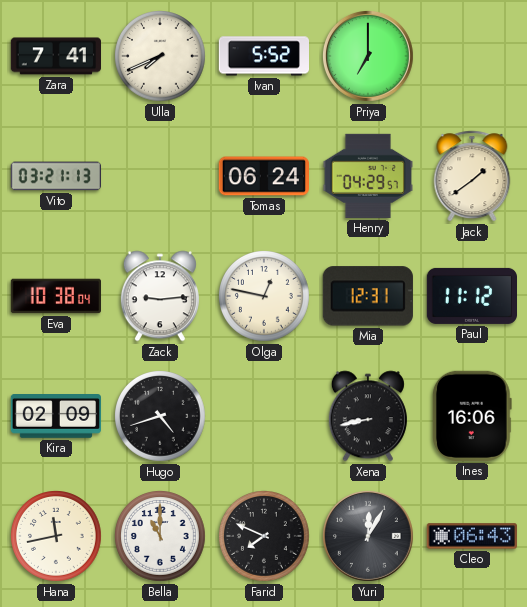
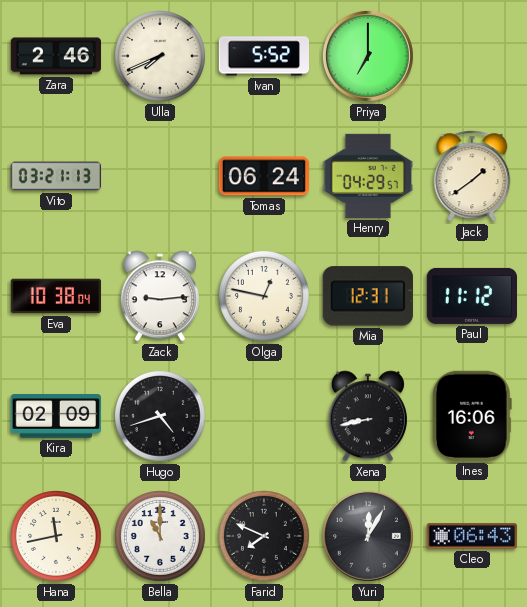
Zara: 7:41 -> 2:46
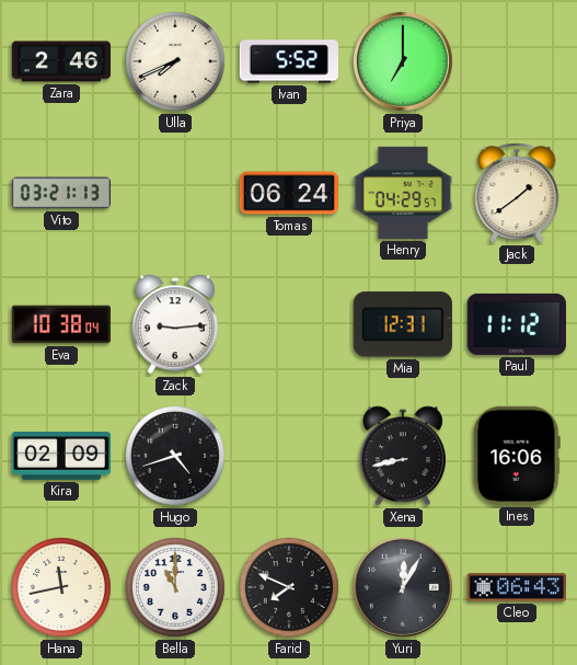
Olga: 12:47 -> none
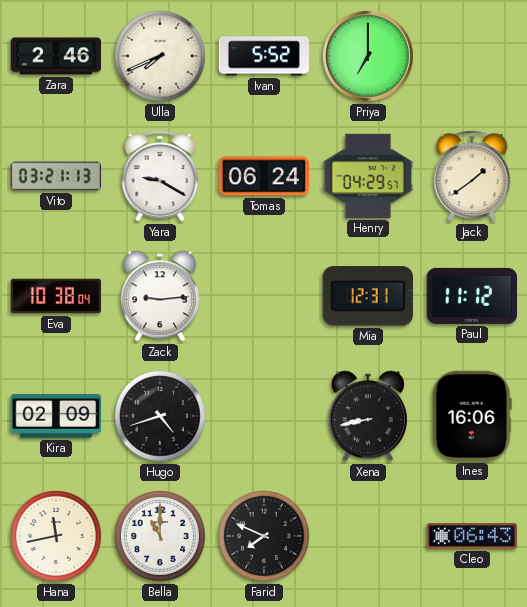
Yara: none -> 9:20
Yuri: 12:05 -> none
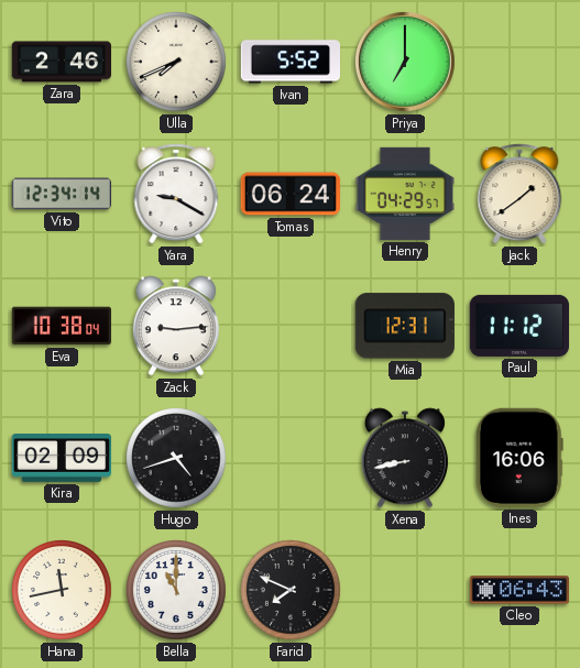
Vito: 03:21 -> 12:34
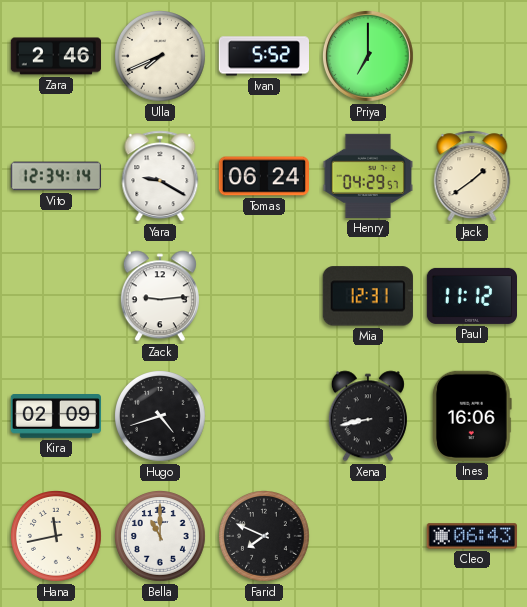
Eva: 10:38 -> none
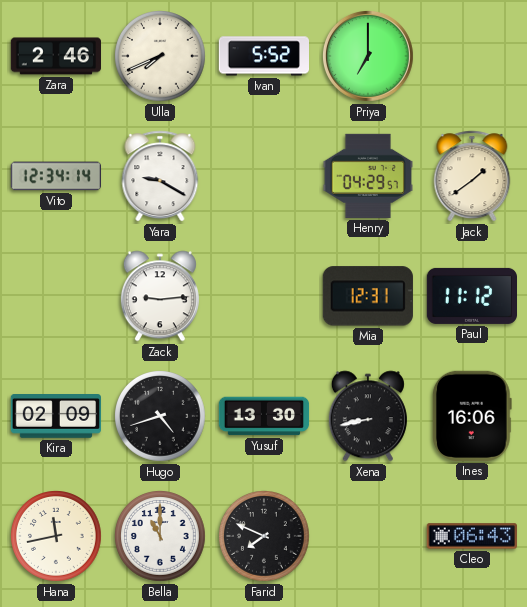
Tomas: 06:24 -> none
Yusuf: none -> 13:30
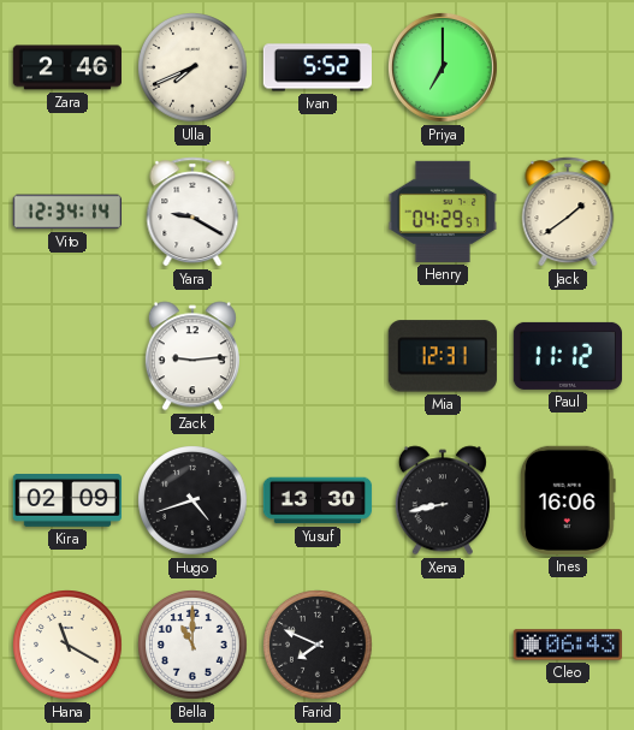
Hana: 11:43 -> 11:20
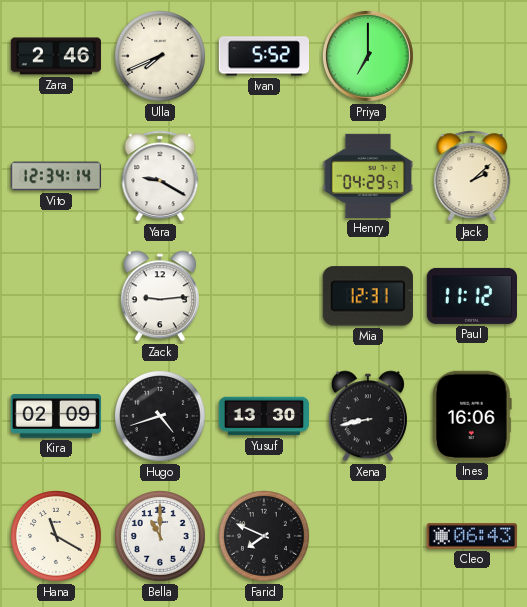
Jack: 1:39 -> 2:08
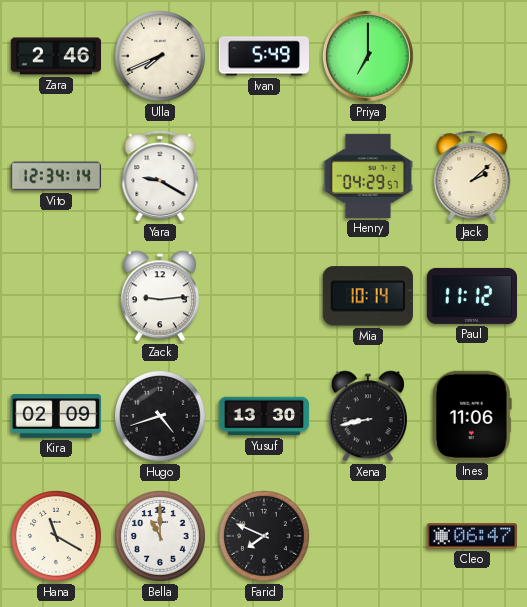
Ivan: 5:52 -> 5:49
Mia: 12:31 -> 10:14
Ines: 16:06 -> 11:06
Cleo: 06:43 -> 06:47
